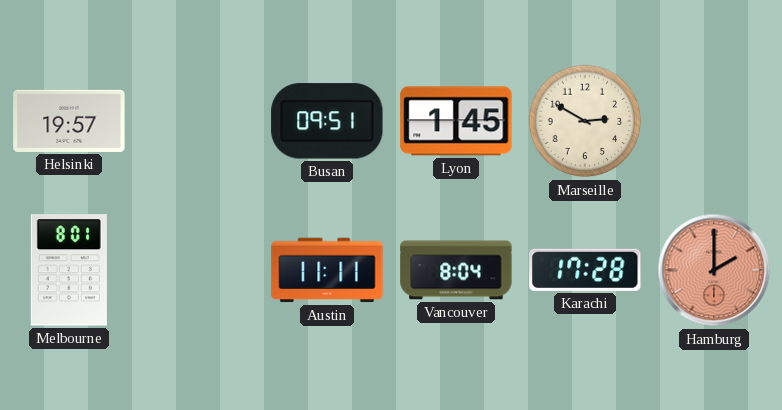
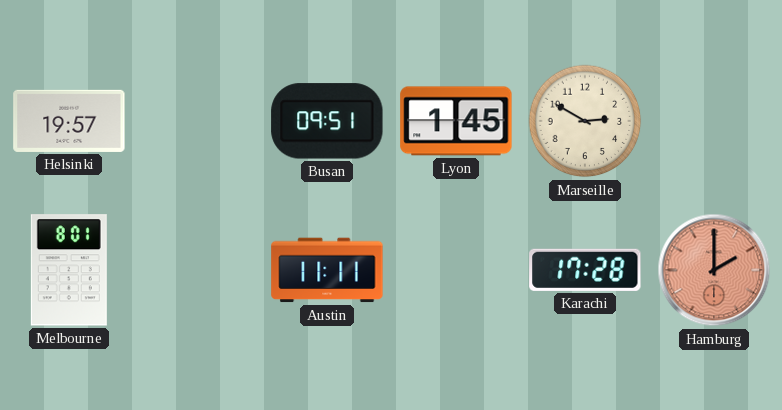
Vancouver: 8:04 -> none
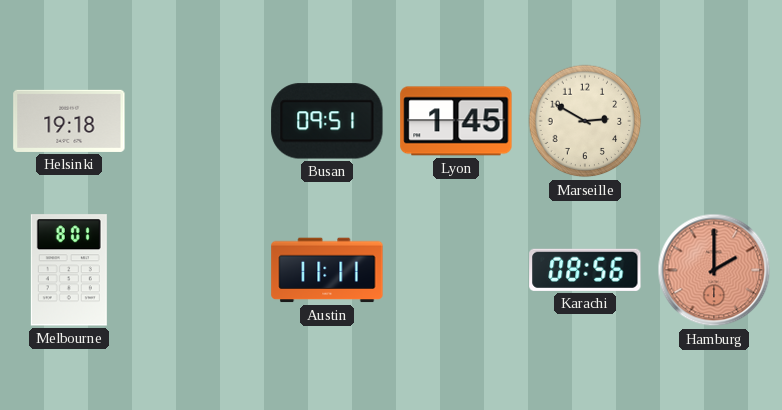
Helsinki: 19:57 -> 19:18
Karachi: 17:28 -> 08:56
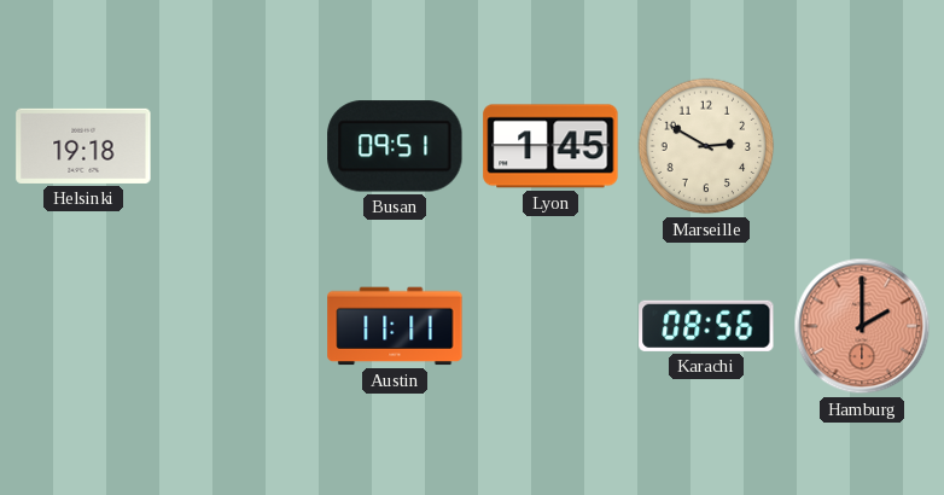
Melbourne: 8:01 -> none
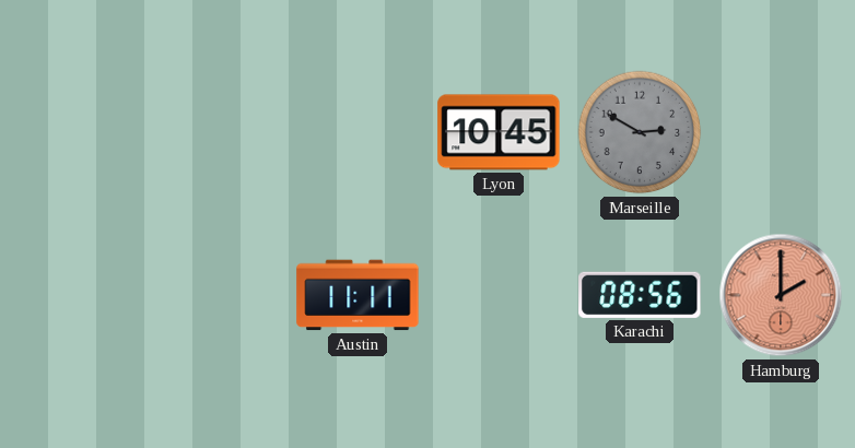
Helsinki: 19:18 -> none
Busan: 09:51 -> none
Lyon: 1:45 -> 10:45
Marseille dial: cream -> grey
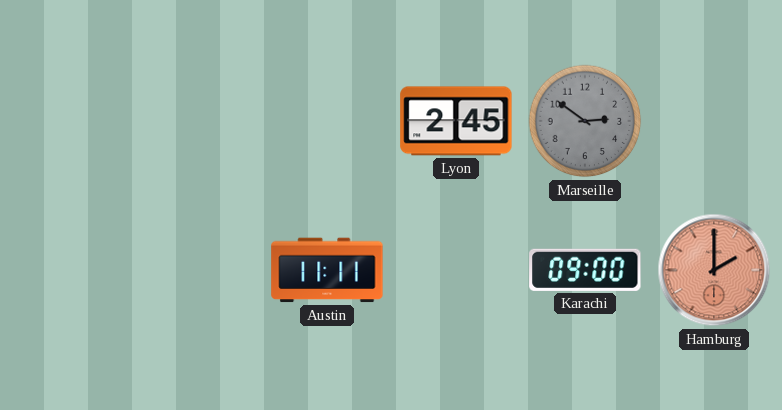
Lyon: 10:45 -> 2:45
Marseille: 2:50 -> 2:51
Karachi: 08:56 -> 09:00
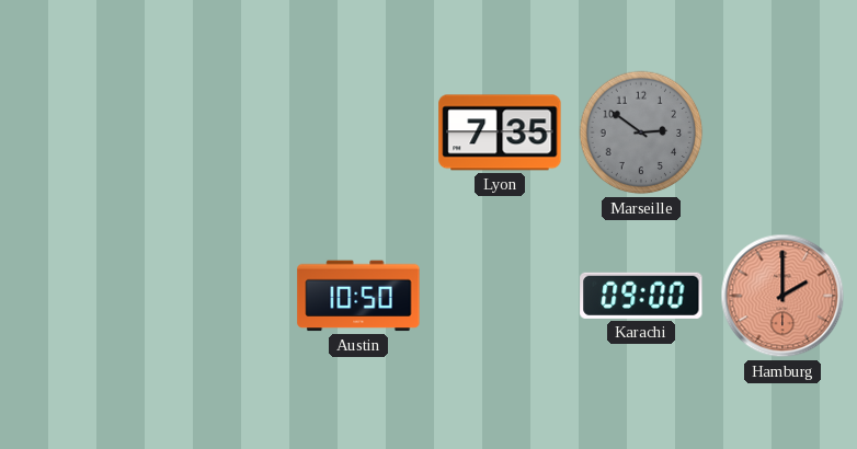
Lyon: 2:45 -> 7:35
Austin: 11:11 -> 10:50
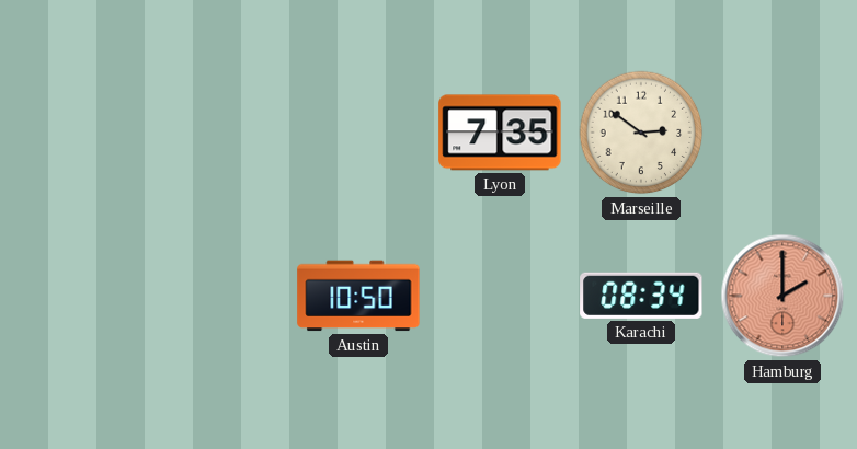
Marseille dial: grey -> cream
Karachi: 09:00 -> 08:34
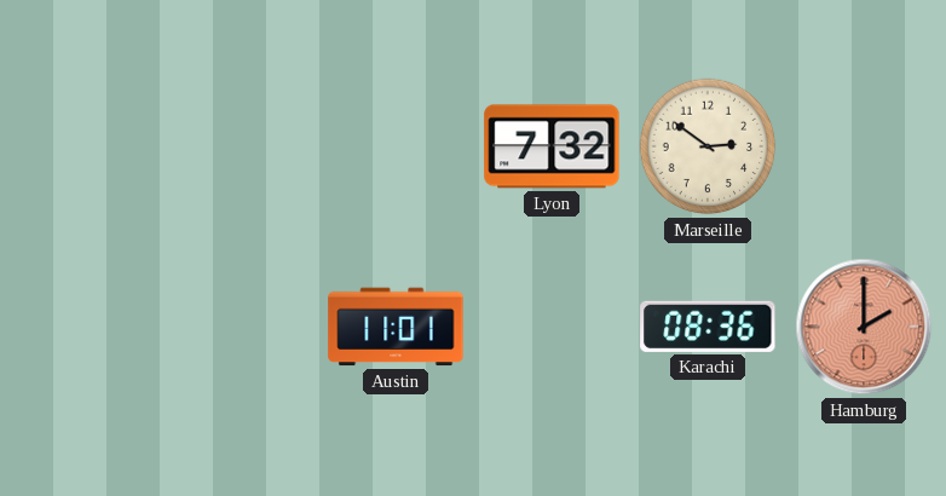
Lyon: 7:35 -> 7:32
Austin: 10:50 -> 11:01
Karachi: 08:34 -> 08:36
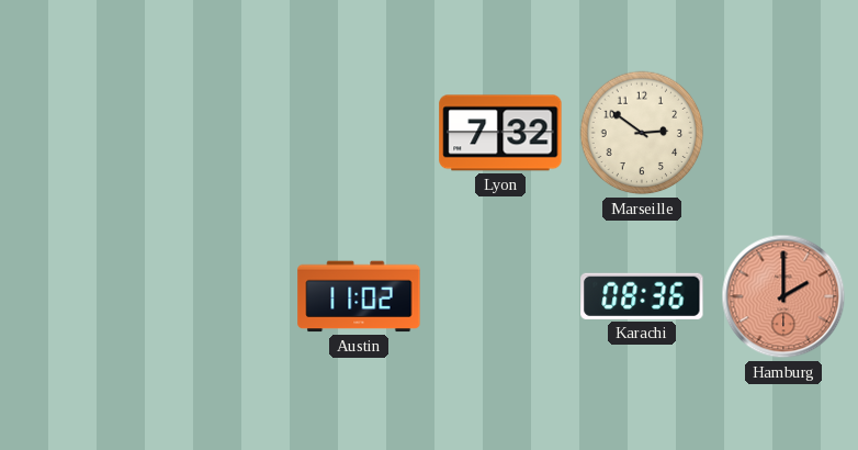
Austin: 11:01 -> 11:02
